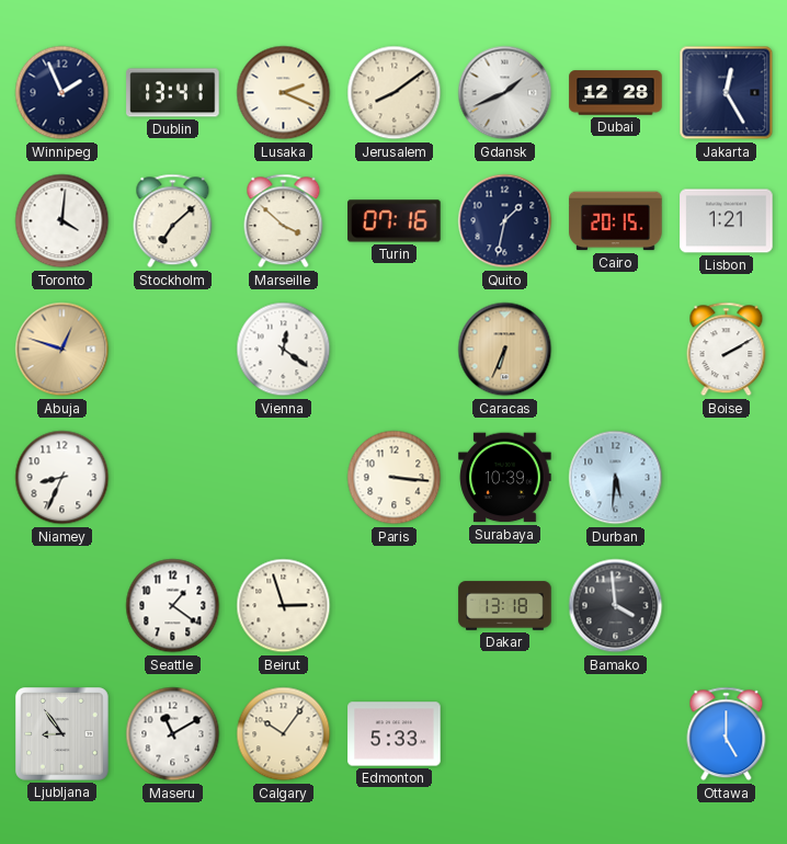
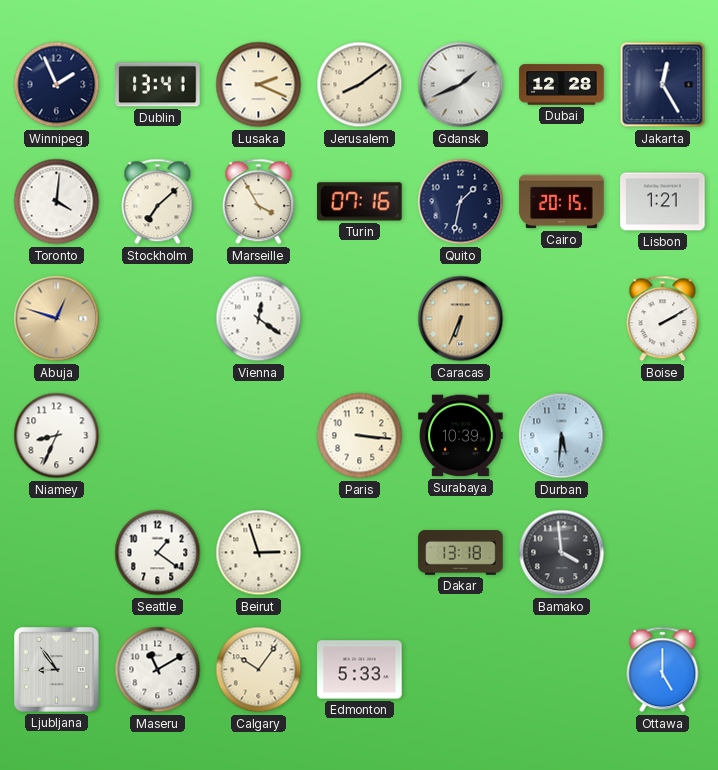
Marseille: 3:52 -> 3:55
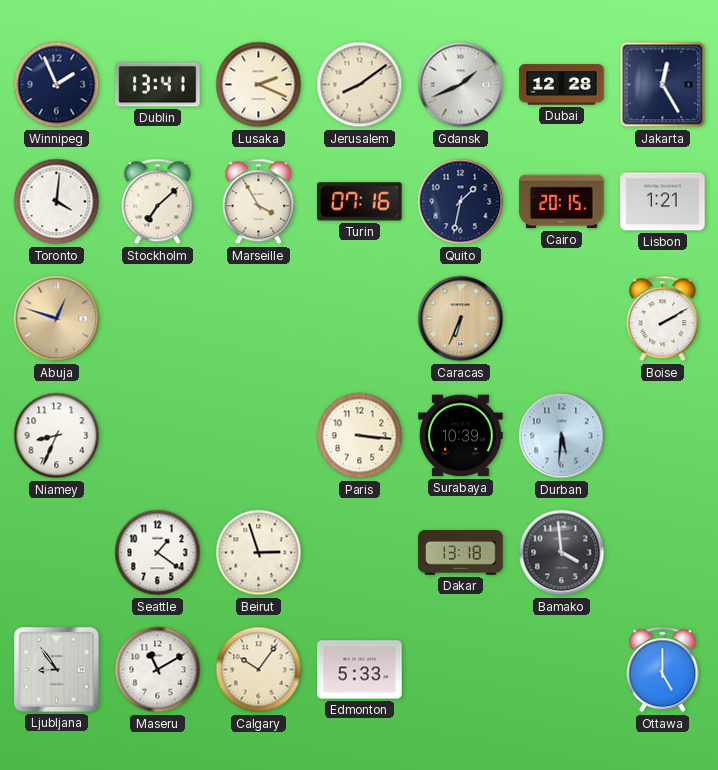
Vienna: 12:21 -> none
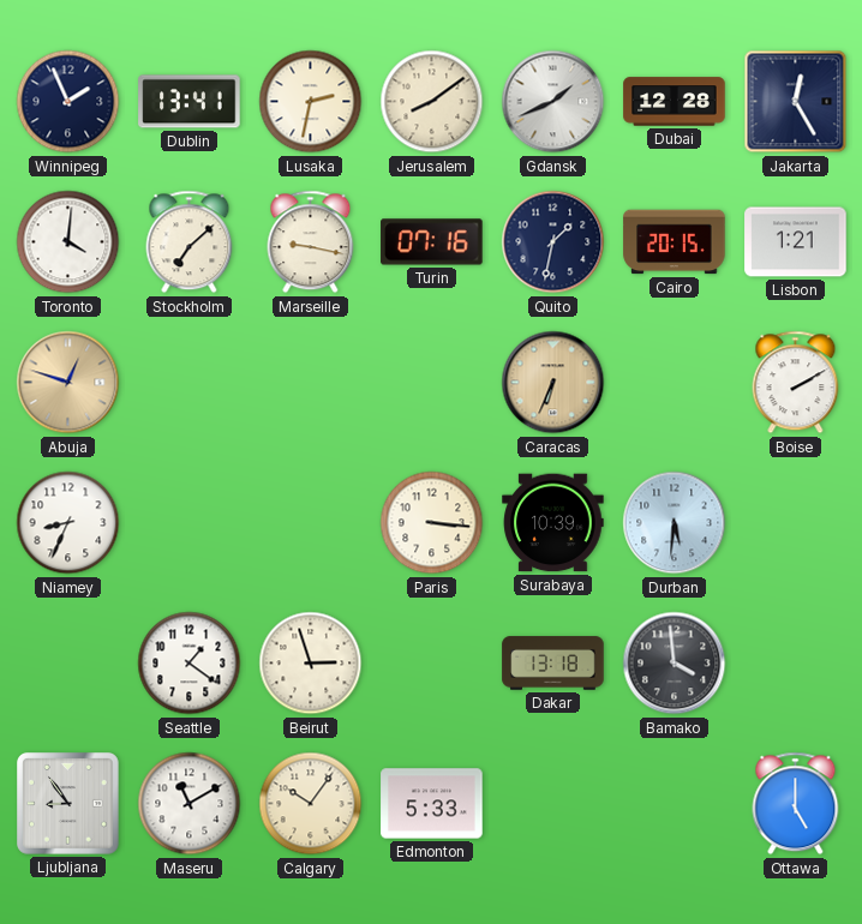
Lusaka: 2:19 -> 2:32
Marseille: 3:55 -> 9:17
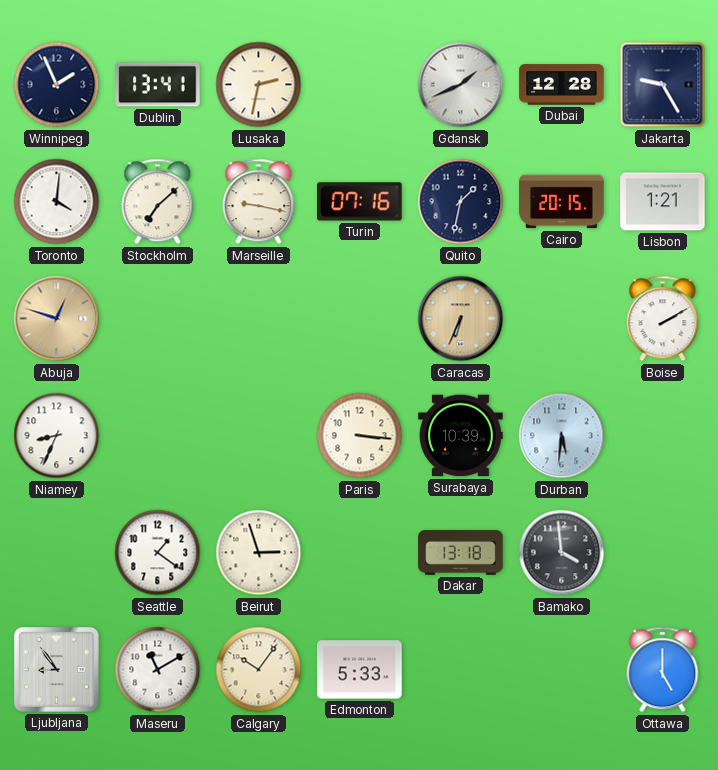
Jerusalem: 8:09 -> none
Jakarta: 12:25 -> 9:25
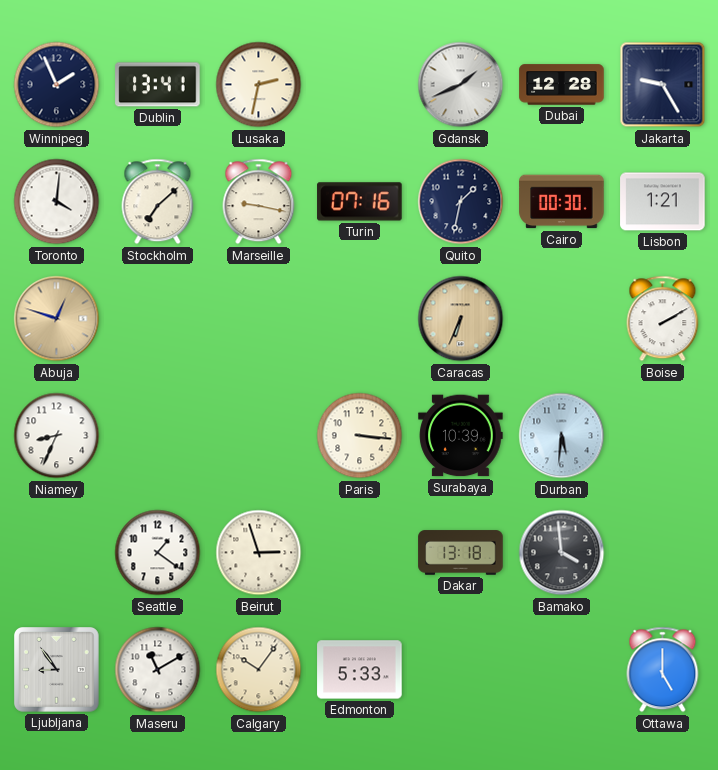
Cairo: 20:15 -> 00:30
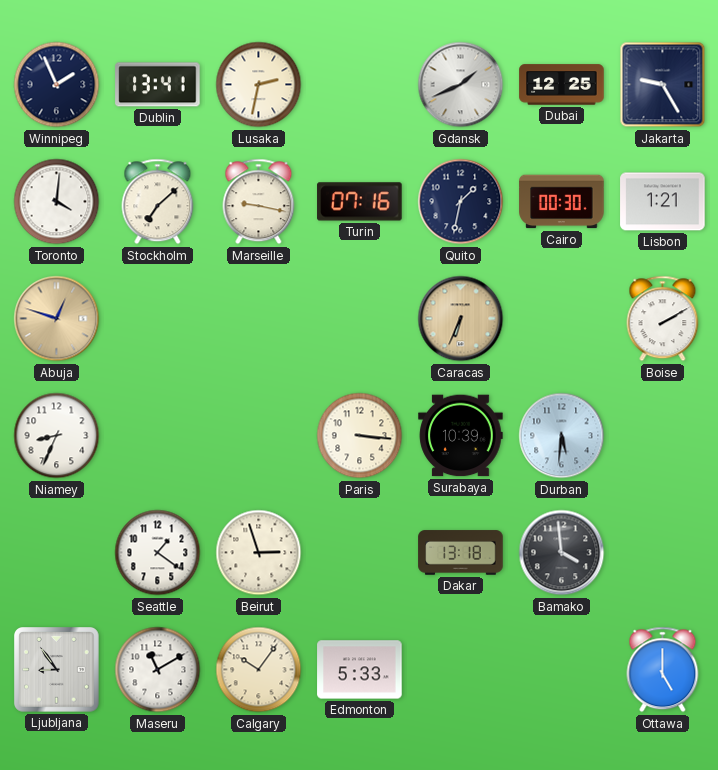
Dubai: 12:28 -> 12:25
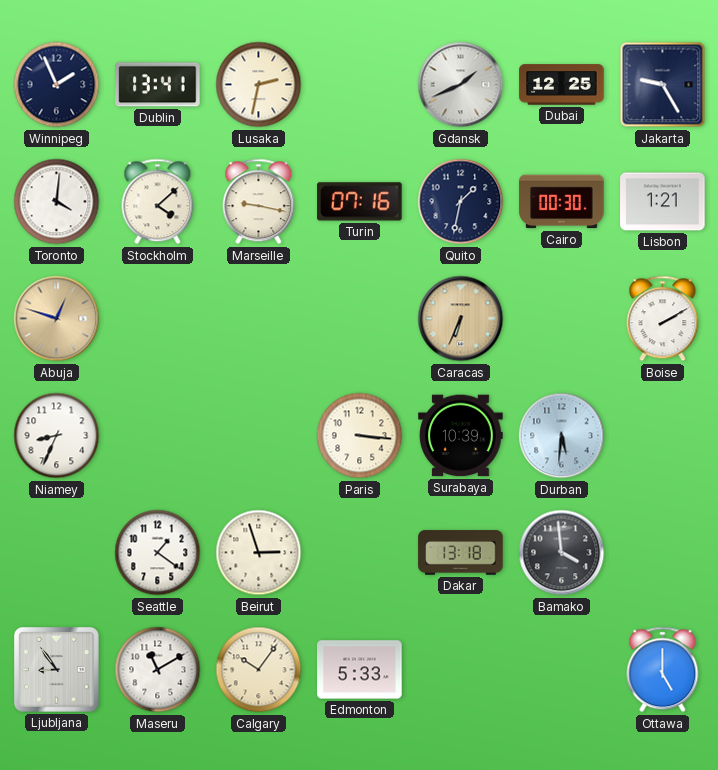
Stockholm: 7:08 -> 4:08
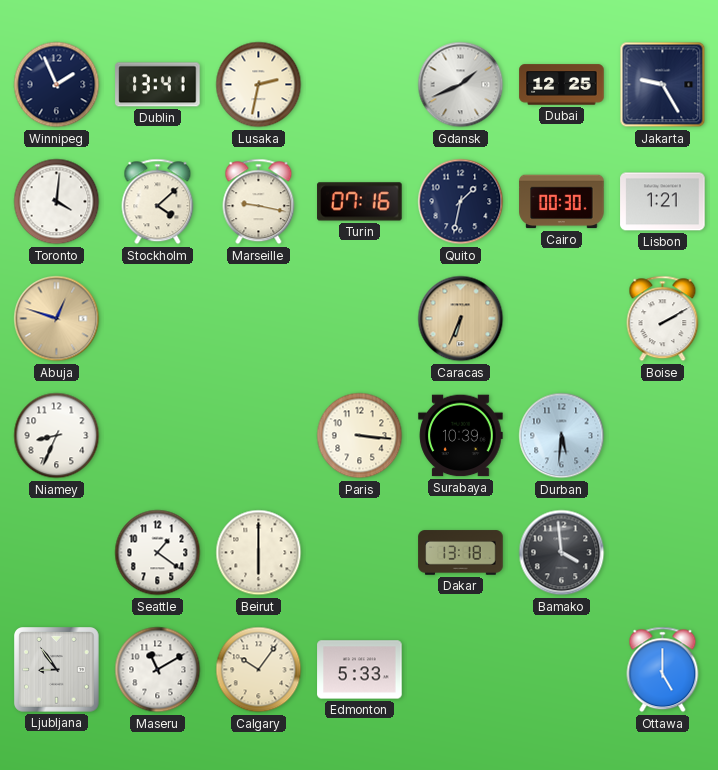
Beirut: 2:57 -> 6:00
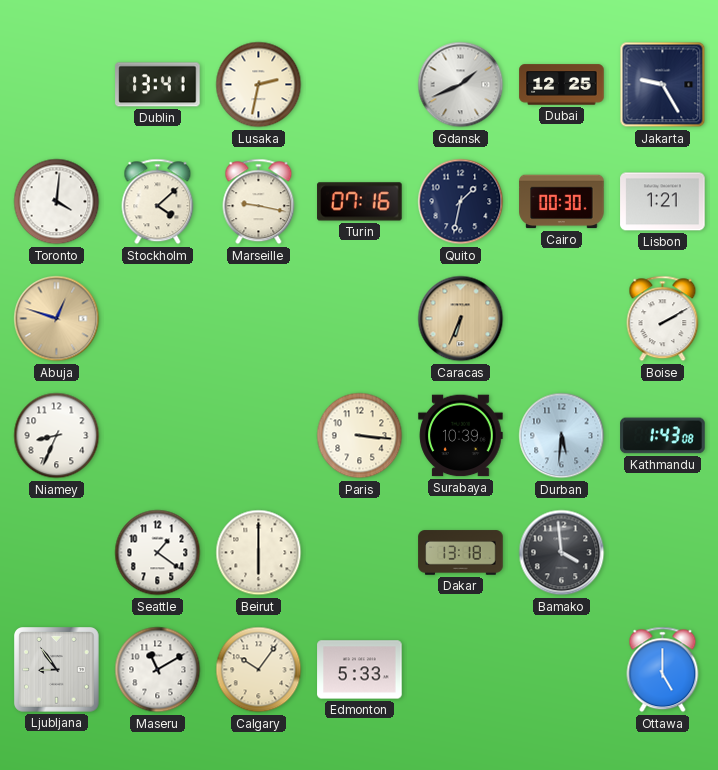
Winnipeg: 1:56 -> none
Kathmandu: none -> 1:43
